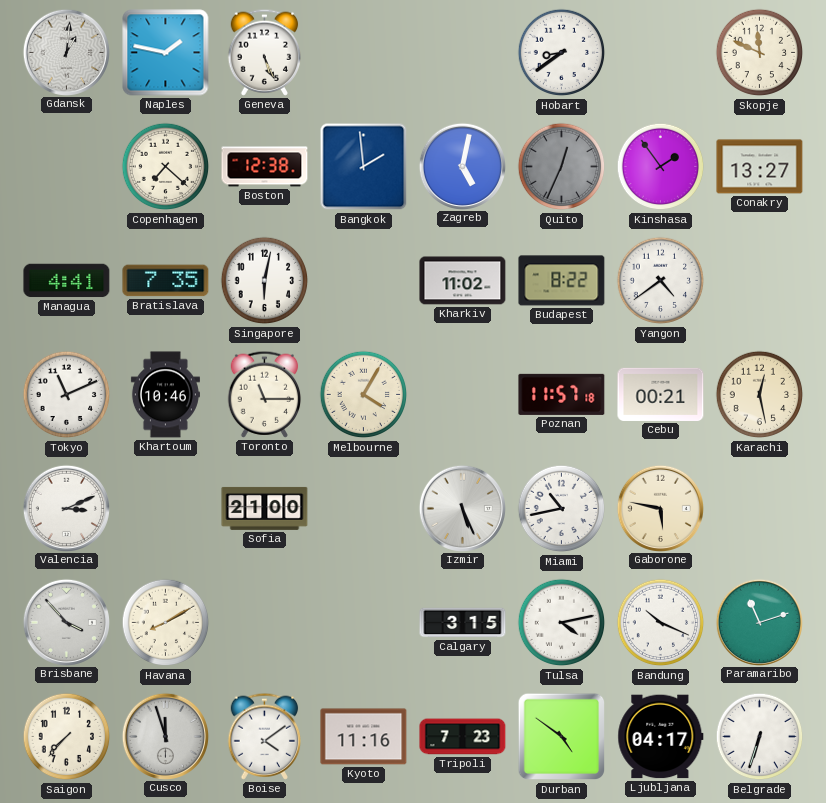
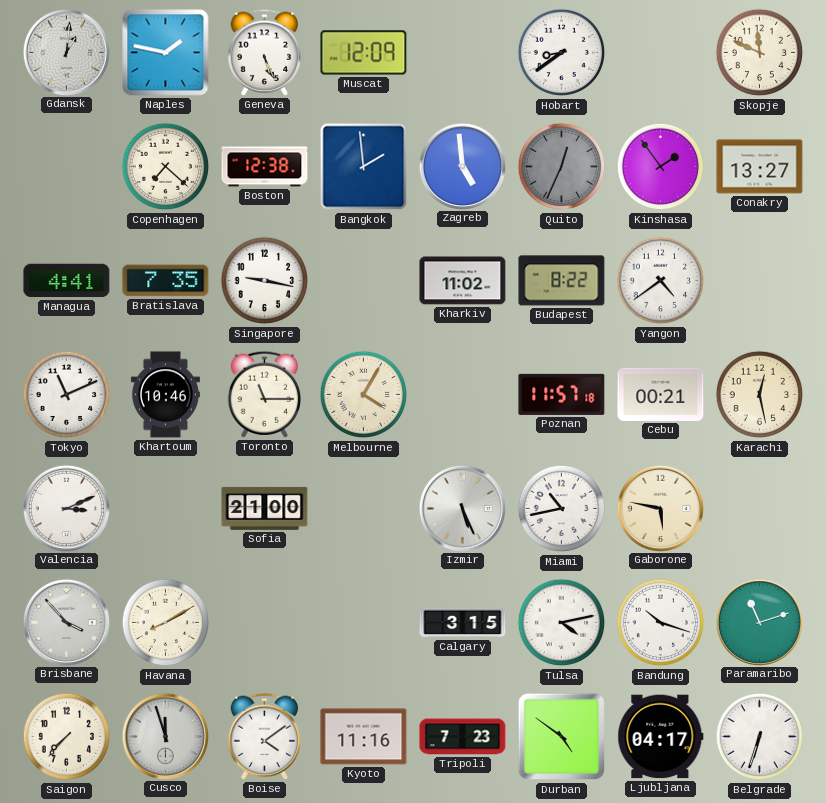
Muscat: none -> 12:09
Zagreb: 5:02 -> 4:59
Singapore: 6:02 -> 9:17
Bandung: 10:19 -> 10:18
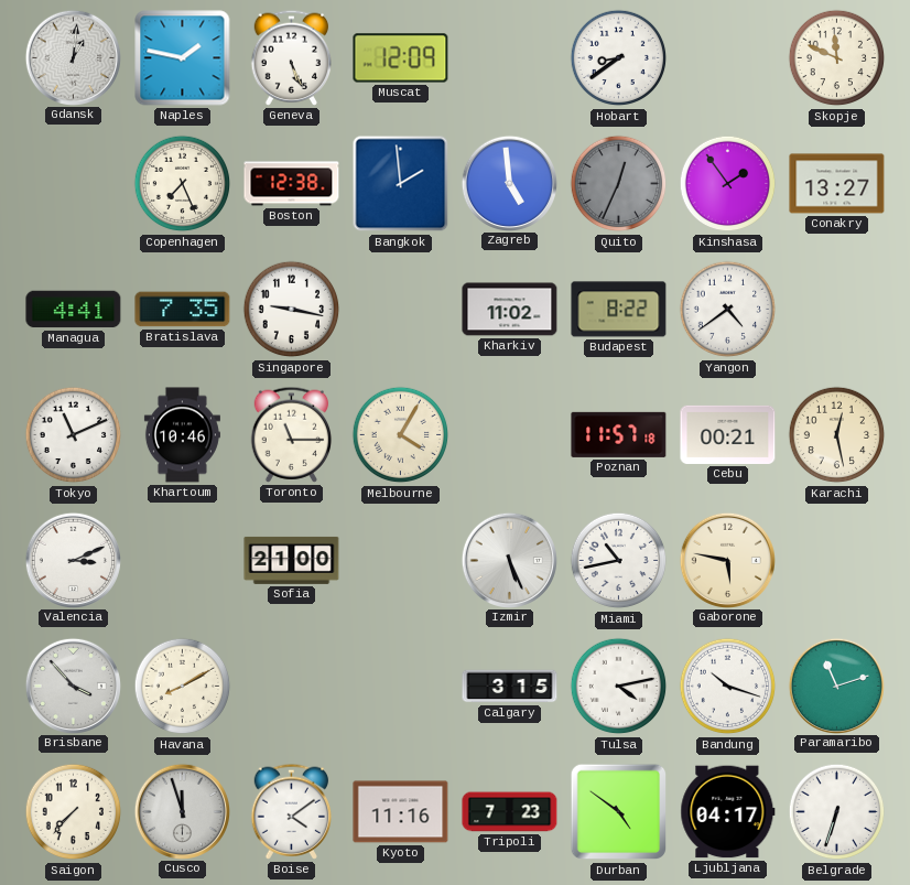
Copenhagen: 7:22 -> 7:26
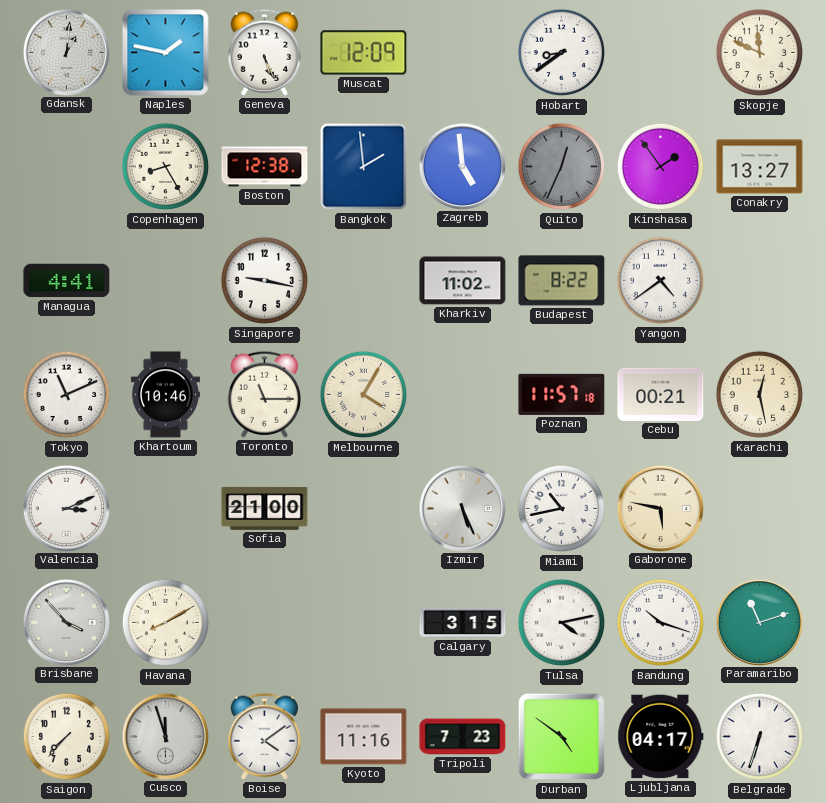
Copenhagen: 7:26 -> 8:25
Bratislava: 7:35 -> none
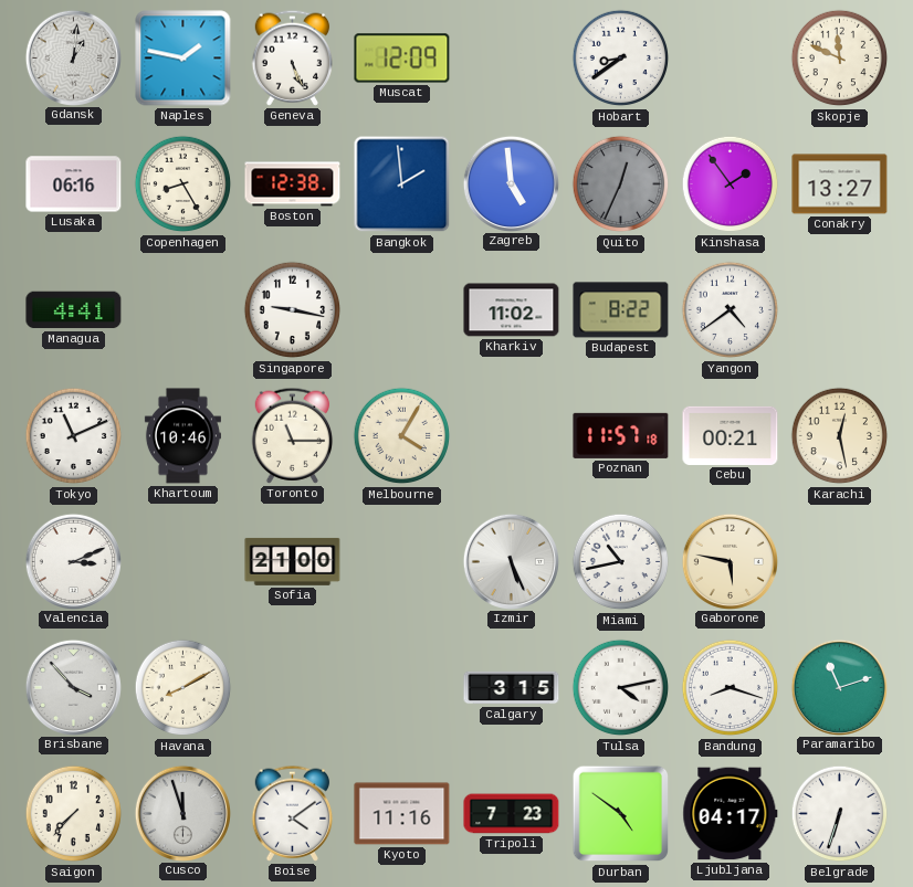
Lusaka: none -> 06:16
Bandung: 10:18 -> 8:18
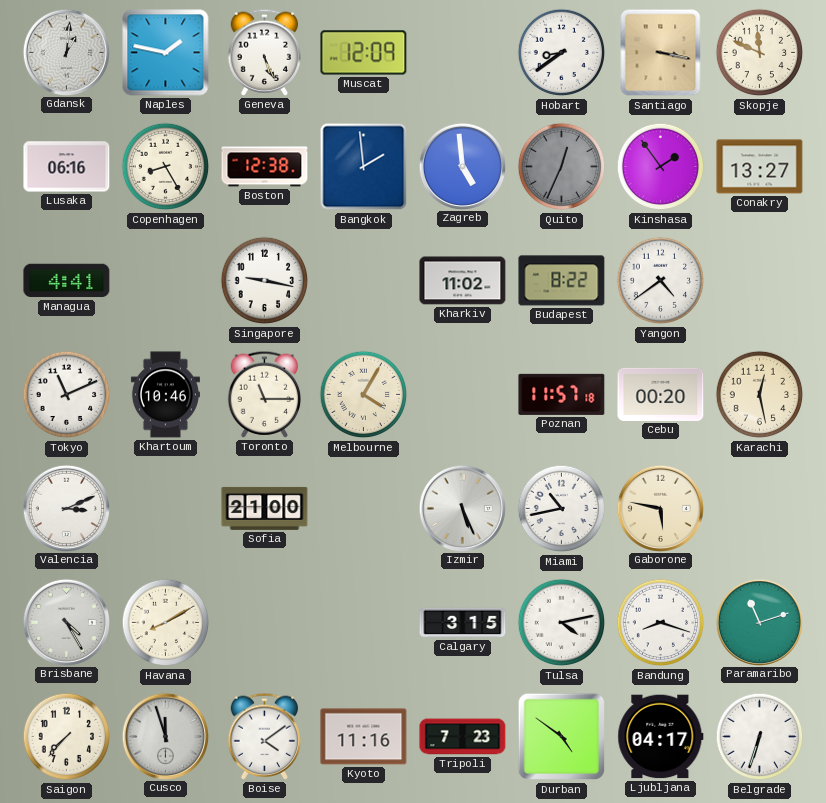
Santiago: none -> 3:17
Cebu: 00:21 -> 00:20
Brisbane: 3:53 -> 4:25
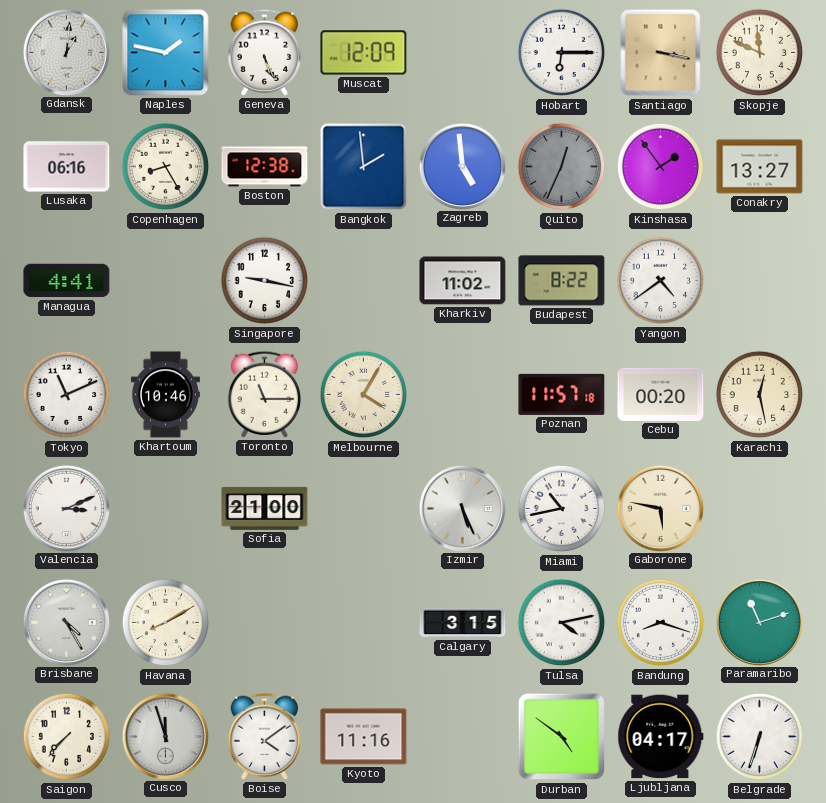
Hobart: 8:39 -> 6:15
Tripoli: 7:23 -> none
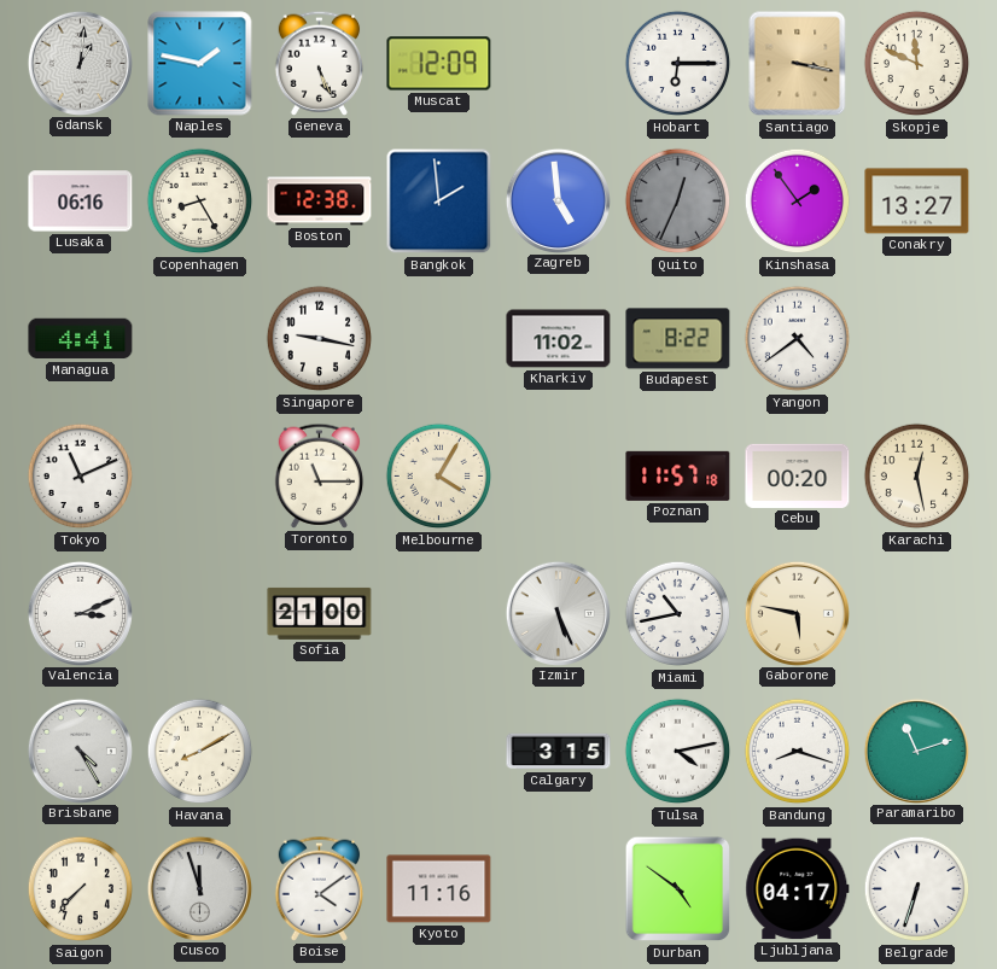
Khartoum: 10:46 -> none
